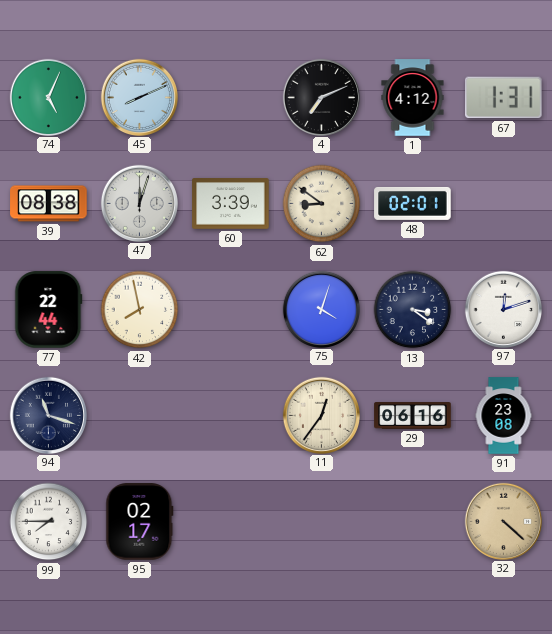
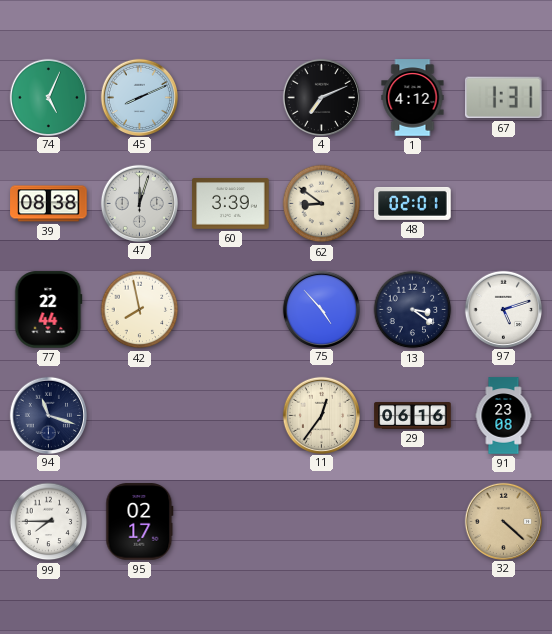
75: 4:03 -> 4:53
97: 12:12 -> 5:12
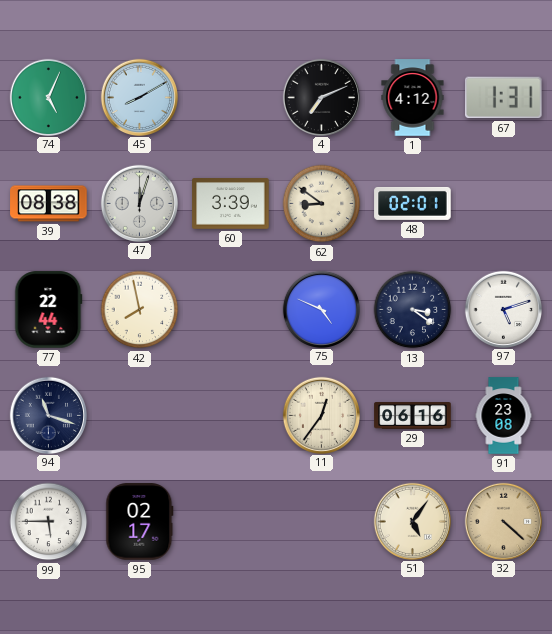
45: 8:11 -> 8:10
75: 4:53 -> 4:49
99: 7:45 -> 5:45
51: none -> 5:06
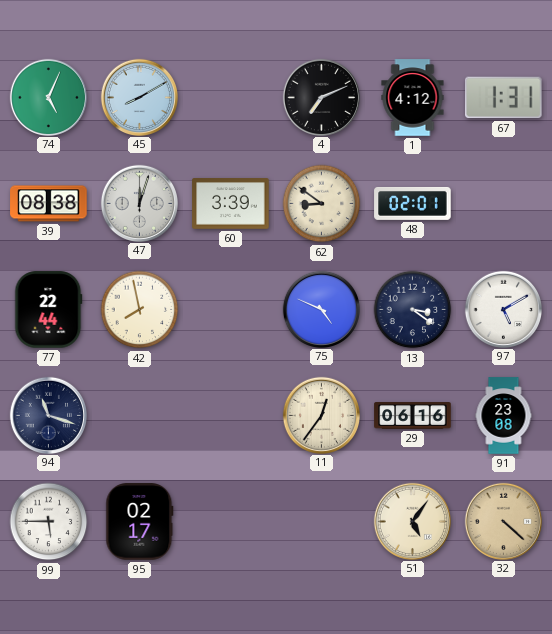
97: 5:12 -> 5:10
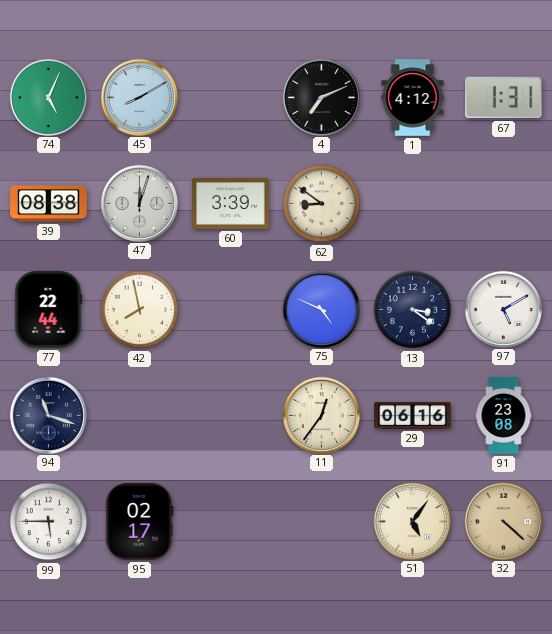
48: 02:01 -> none
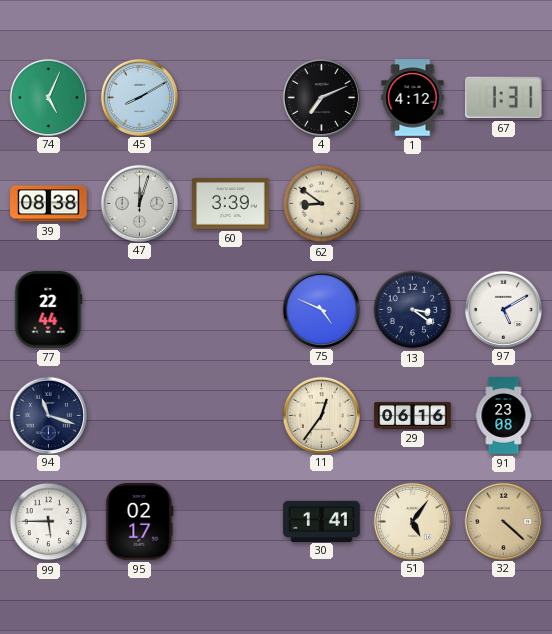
42: 7:58 -> none
30: none -> 1:41
